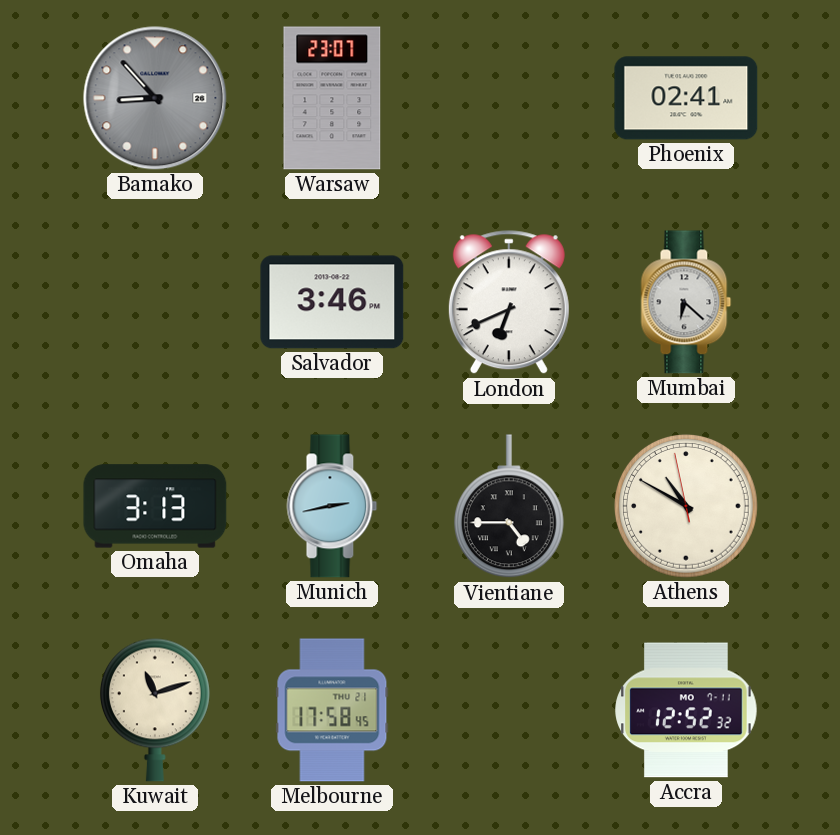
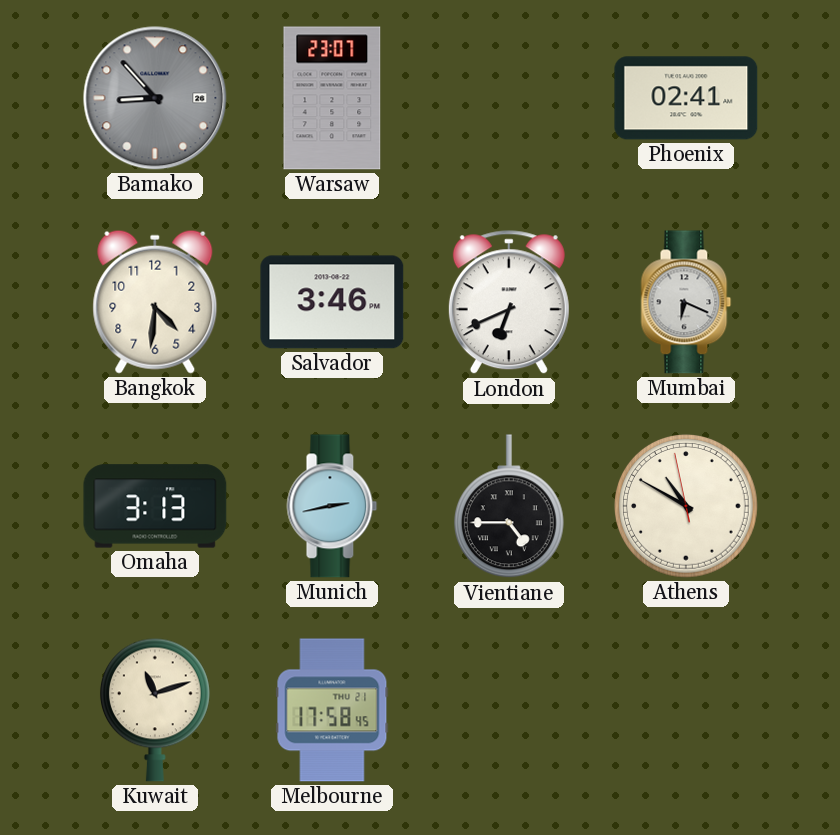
Bangkok: none -> 4:31
Mumbai: 6:22 -> 6:19
Accra: 12:52 -> none
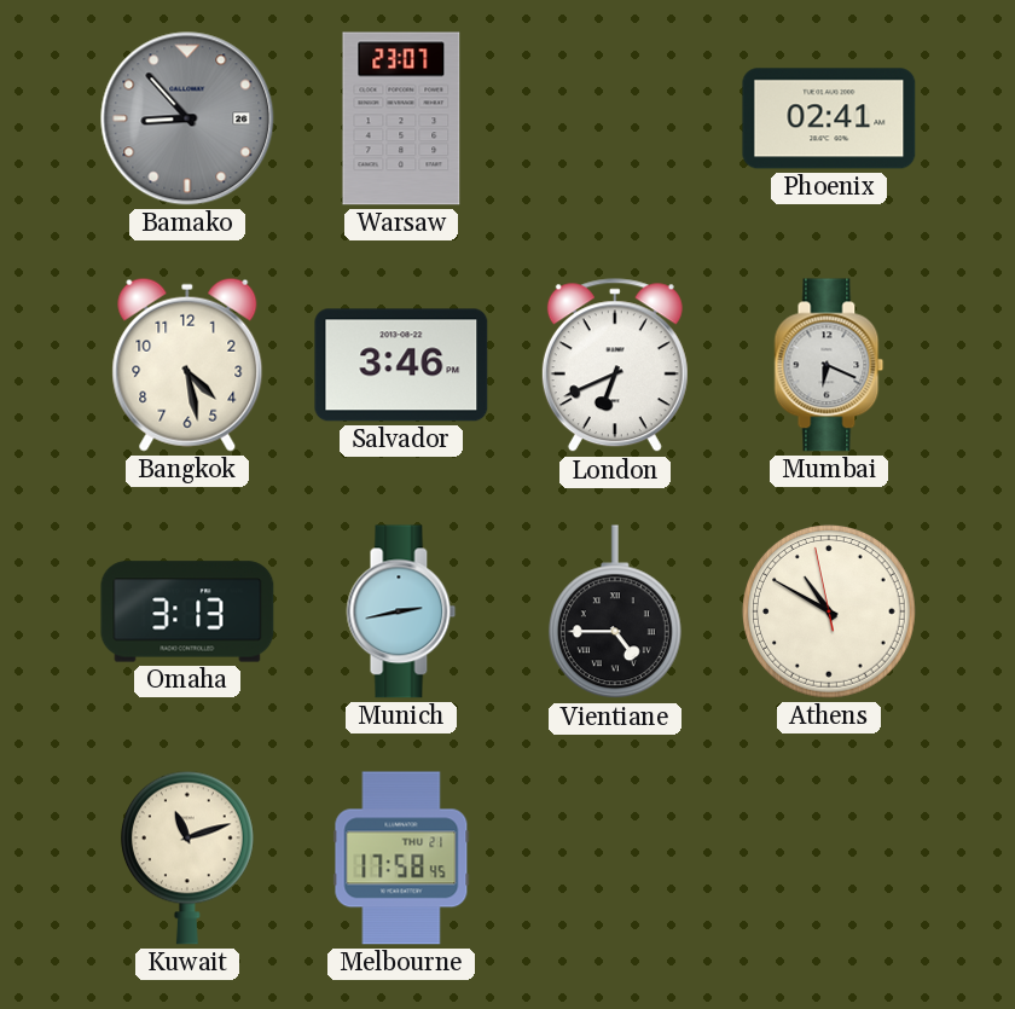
Bangkok: 4:31 -> 4:28
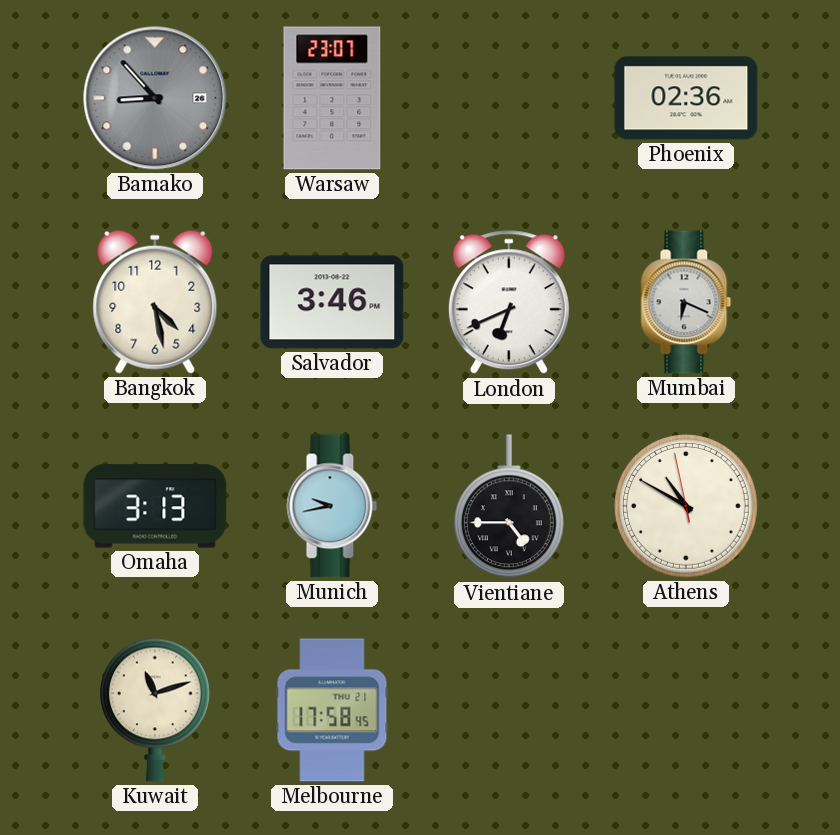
Phoenix: 02:41 -> 02:36
Munich: 2:43 -> 9:43
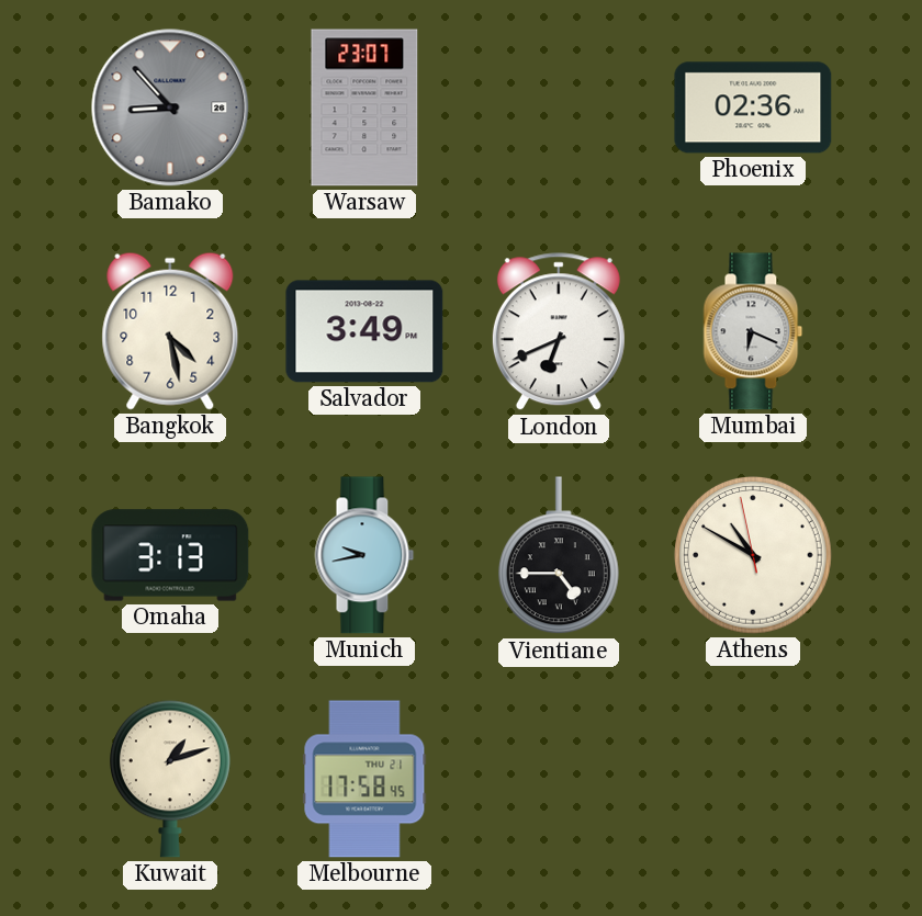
Salvador: 3:46 -> 3:49
Kuwait: 11:12 -> 1:12
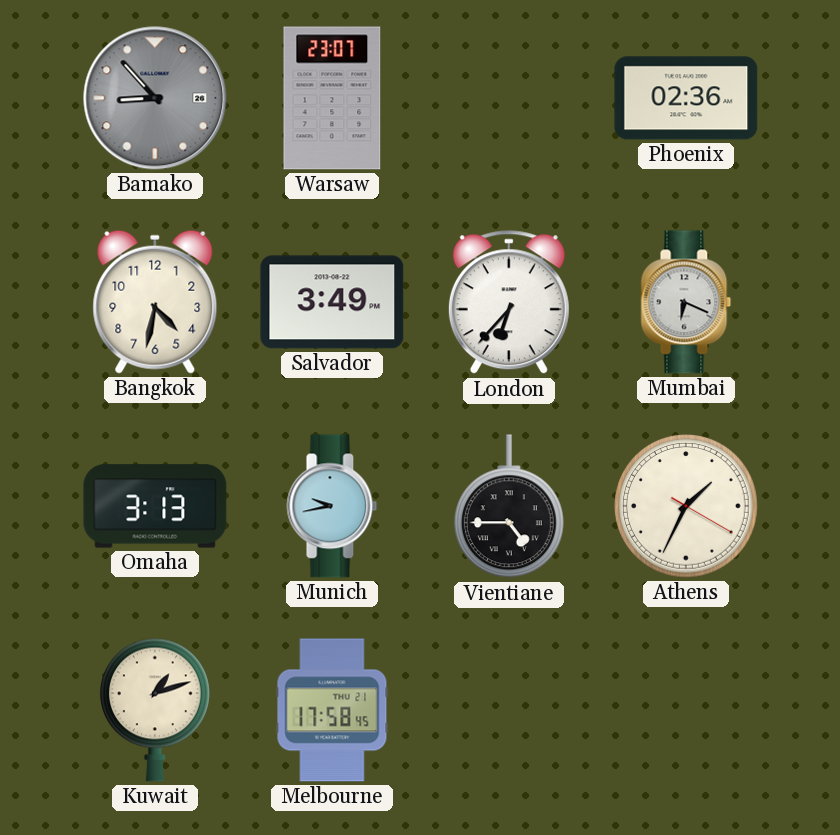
Bangkok: 4:28 -> 4:32
London: 6:41 -> 6:37
Athens: 10:49 -> 1:34
